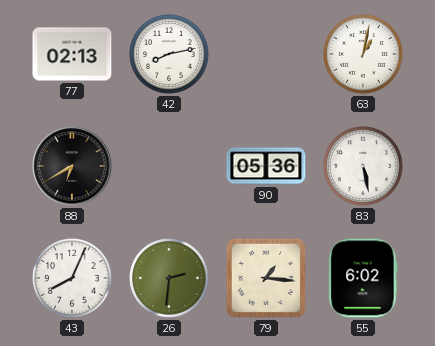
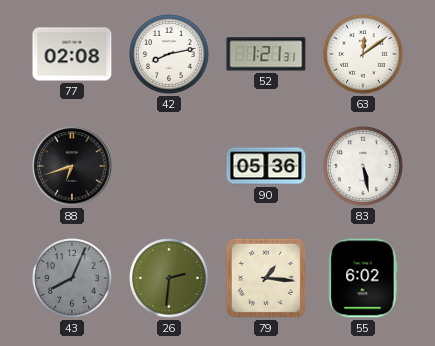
77: 02:13 -> 02:08
52: none -> 1:21
63: 1:02 -> 12:09
88: 6:40 -> 6:42
43 dial: white -> grey
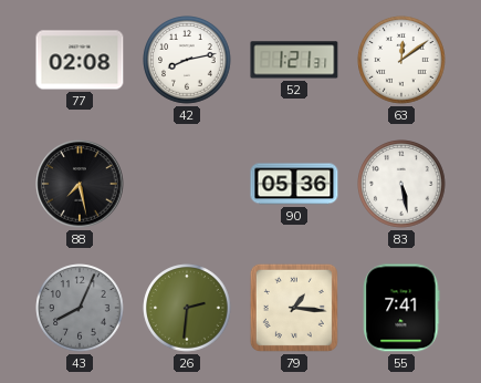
88: 6:42 -> 7:28
55: 6:02 -> 7:41
